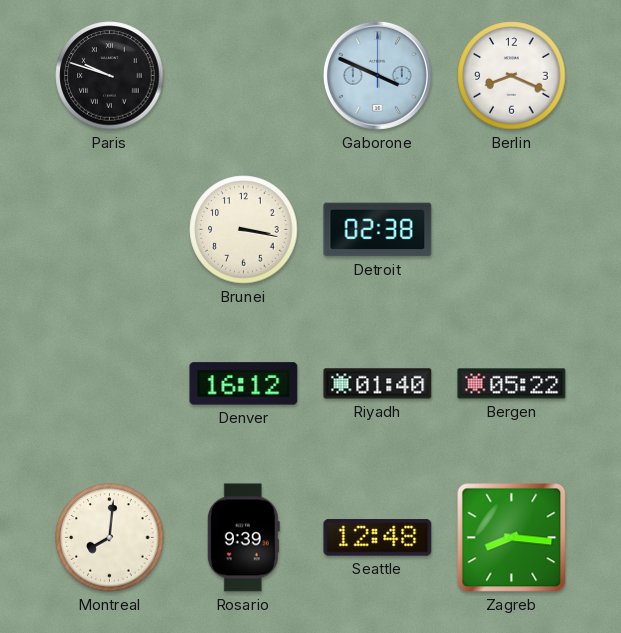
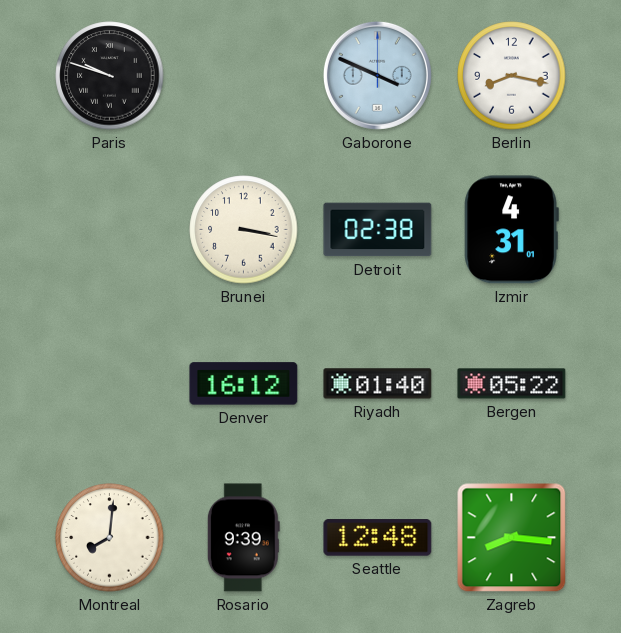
Berlin: 8:19 -> 8:17
Izmir: none -> 4:31
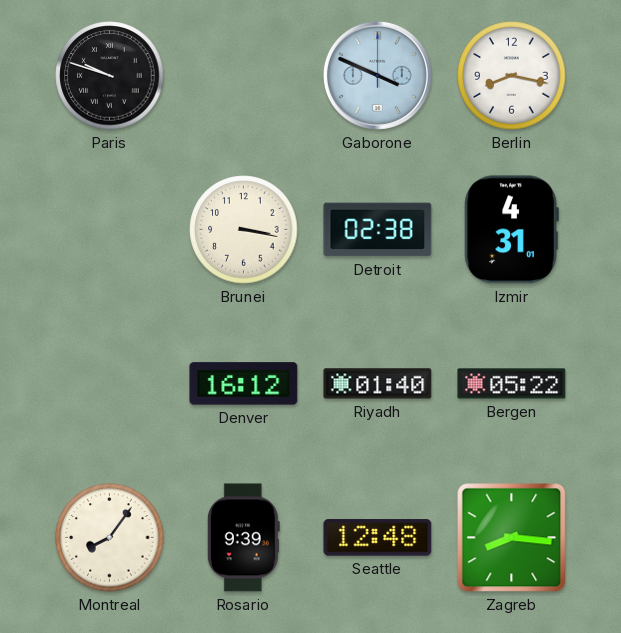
Montreal: 8:01 -> 8:06
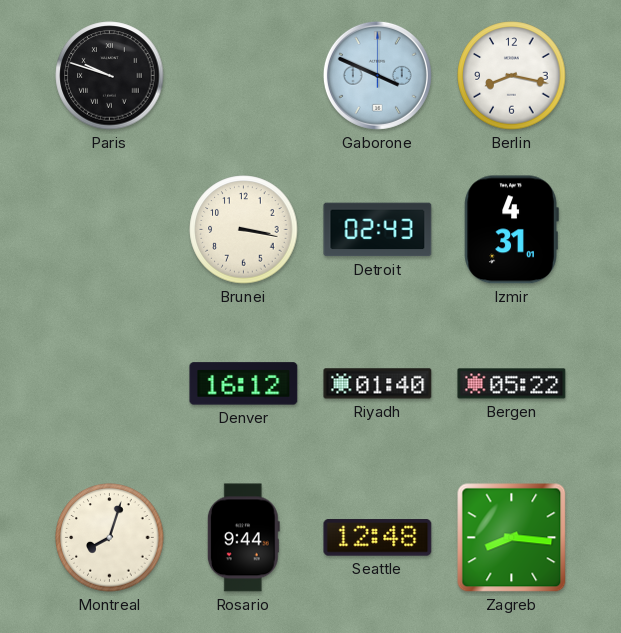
Detroit: 02:38 -> 02:43
Montreal: 8:06 -> 8:03
Rosario: 9:39 -> 9:44
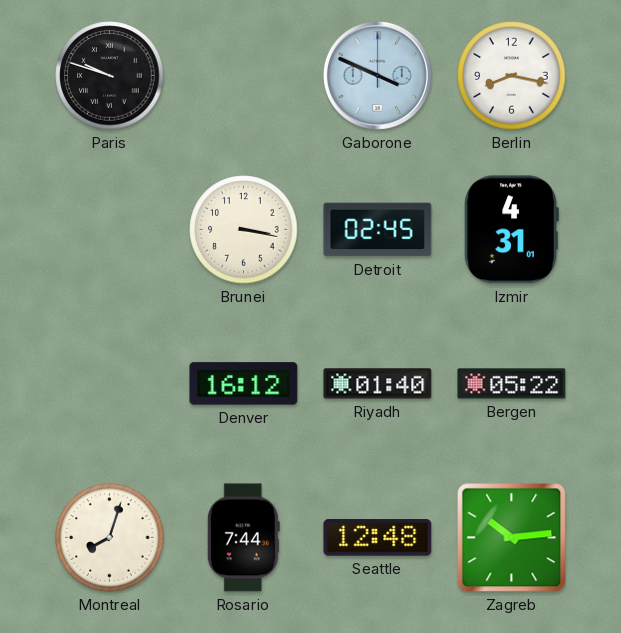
Detroit: 02:43 -> 02:45
Rosario: 9:44 -> 7:44
Zagreb: 8:16 -> 10:14
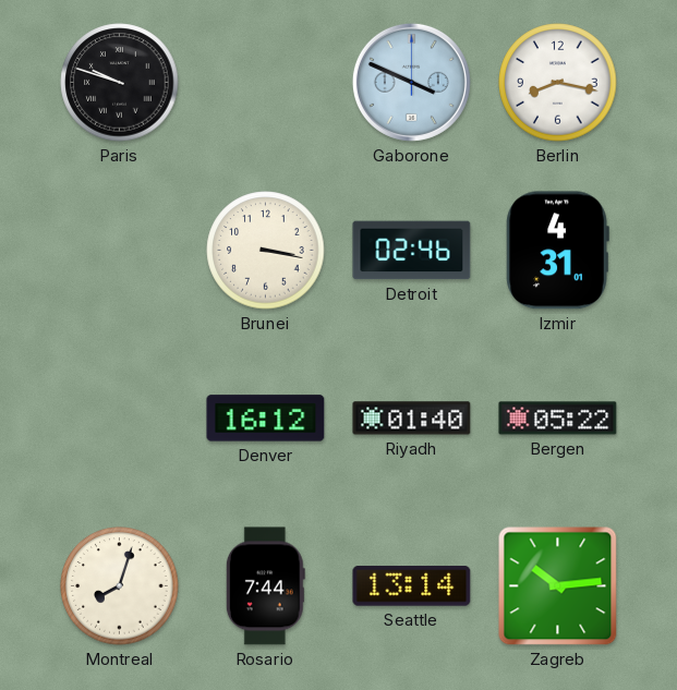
Detroit: 02:45 -> 02:46
Seattle: 12:48 -> 13:14
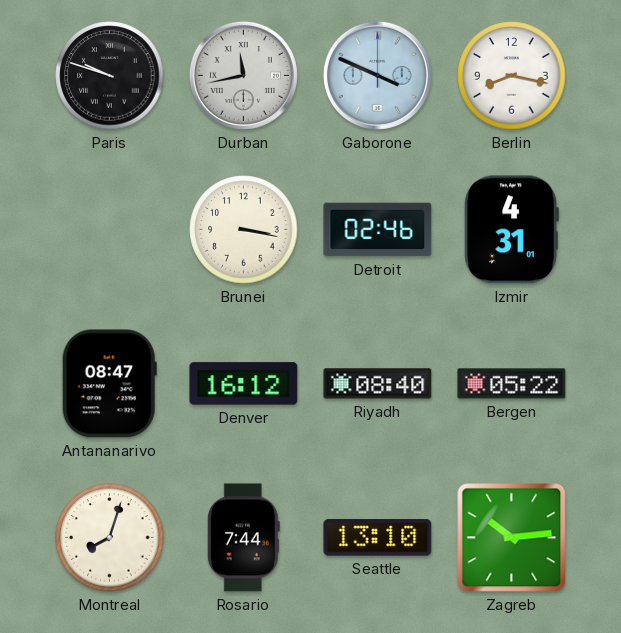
Durban: none -> 11:43
Antananarivo: none -> 08:47
Riyadh: 01:40 -> 08:40
Seattle: 13:14 -> 13:10
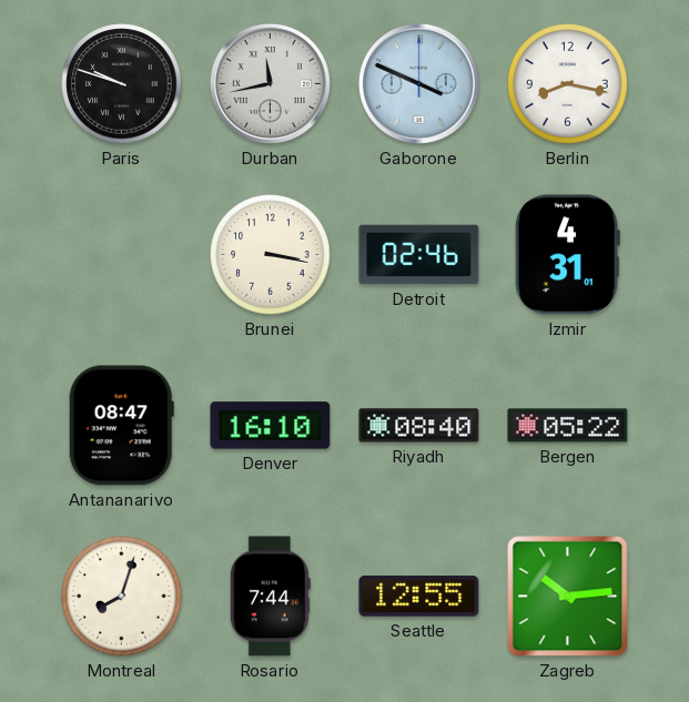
Denver: 16:12 -> 16:10
Seattle: 13:10 -> 12:55
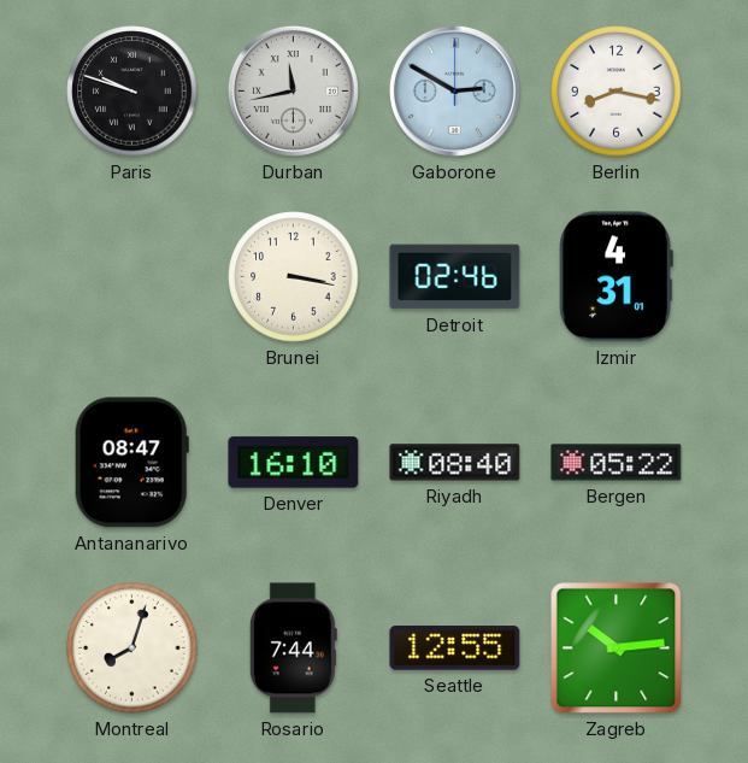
Gaborone: 3:49 -> 2:50
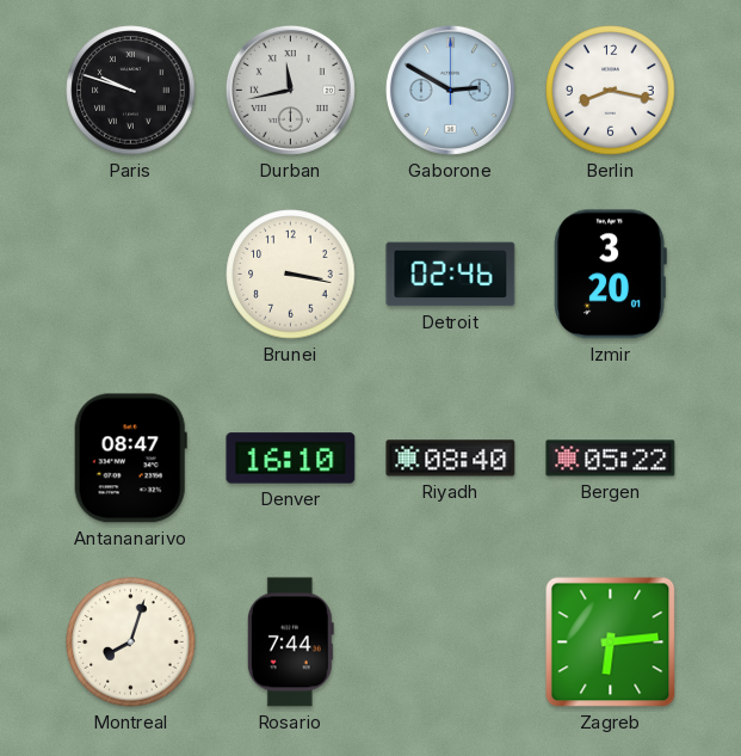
Izmir: 4:31 -> 3:20
Seattle: 12:55 -> none
Zagreb: 10:14 -> 6:14
